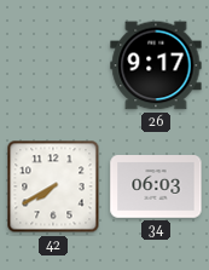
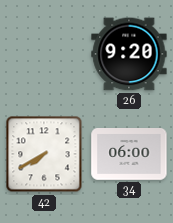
26: 9:17 -> 9:20
34: 06:03 -> 06:00
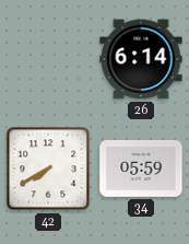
26: 9:20 -> 6:14
34: 06:00 -> 05:59
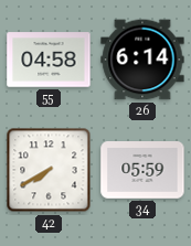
55: none -> 04:58
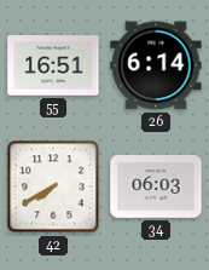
55: 04:58 -> 16:51
34: 05:59 -> 06:03
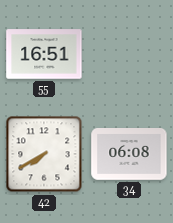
26: 6:14 -> none
34: 06:03 -> 06:08
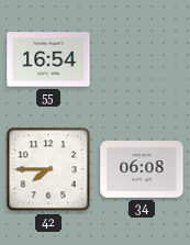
55: 16:51 -> 16:54
42: 7:40 -> 7:45
